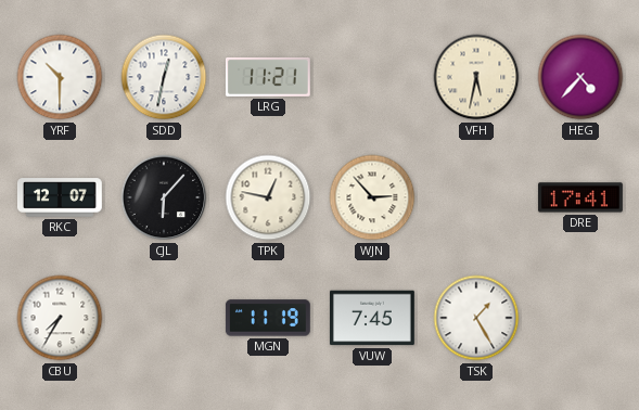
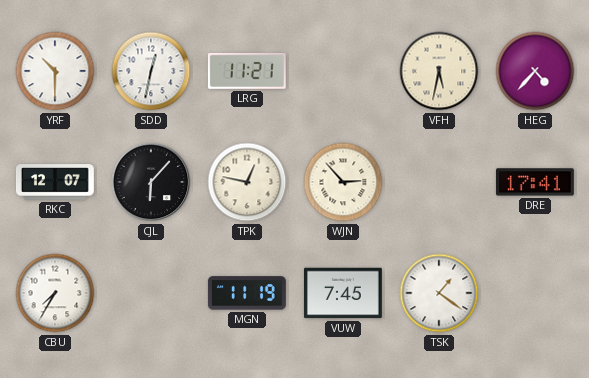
TSK: 1:25 -> 1:21
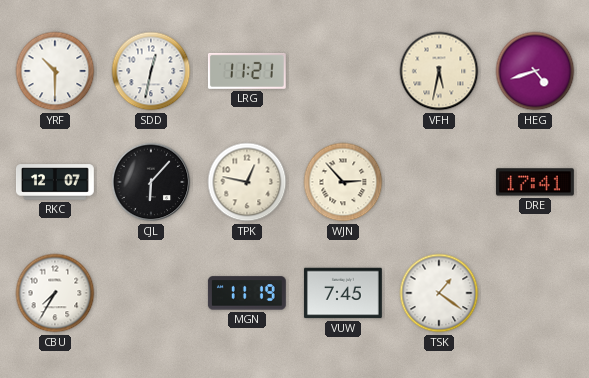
HEG: 4:37 -> 4:42
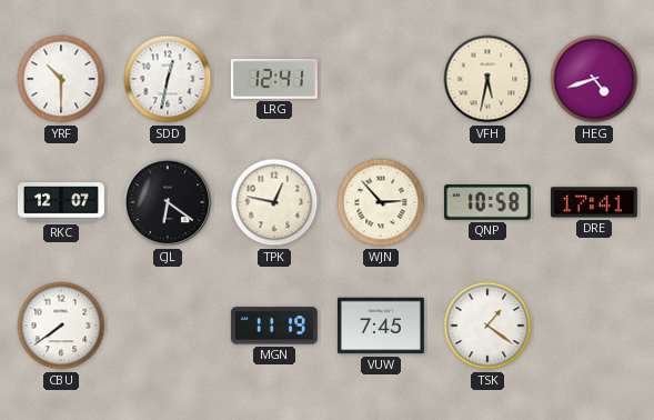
LRG: 11:21 -> 12:41
CJL: 6:07 -> 6:21
QNP: none -> 10:58
CBU: 7:35 -> 7:39
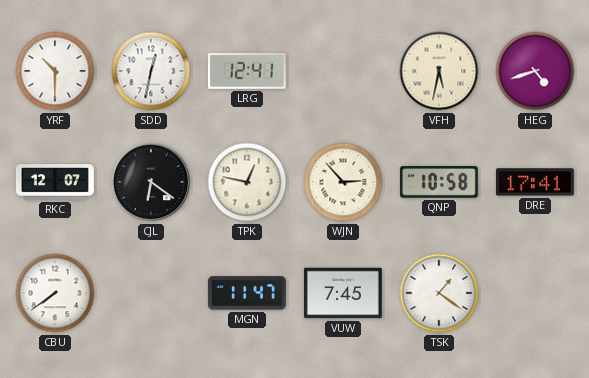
MGN: 11:19 -> 11:47
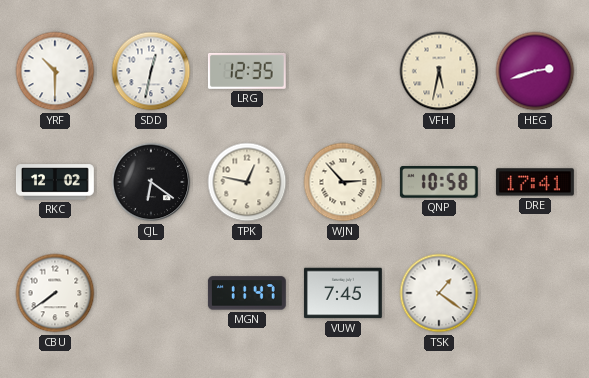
LRG: 12:41 -> 12:35
HEG: 4:42 -> 2:42
RKC: 12:07 -> 12:02
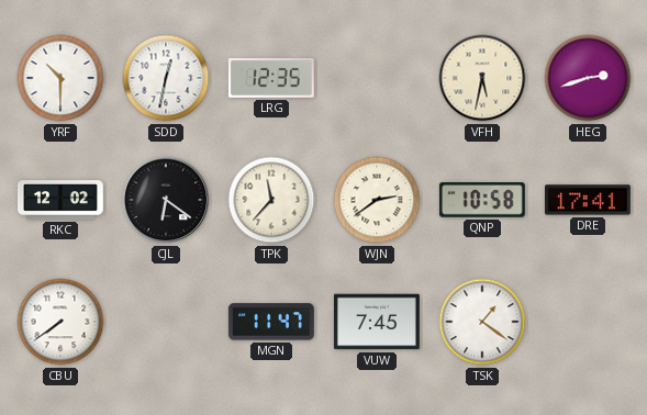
TPK: 12:47 -> 11:37
WJN: 2:53 -> 2:39
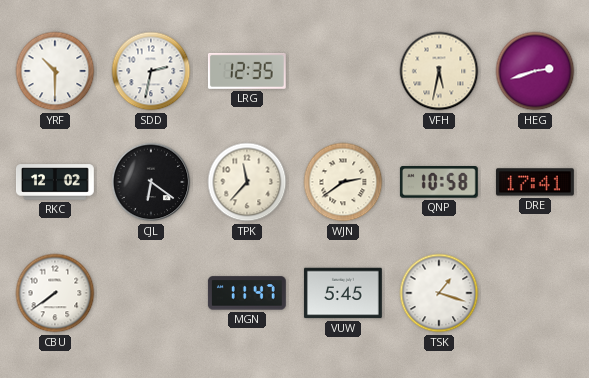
SDD: 12:32 -> 2:32
VUW: 7:45 -> 5:45
TSK: 1:21 -> 1:18
